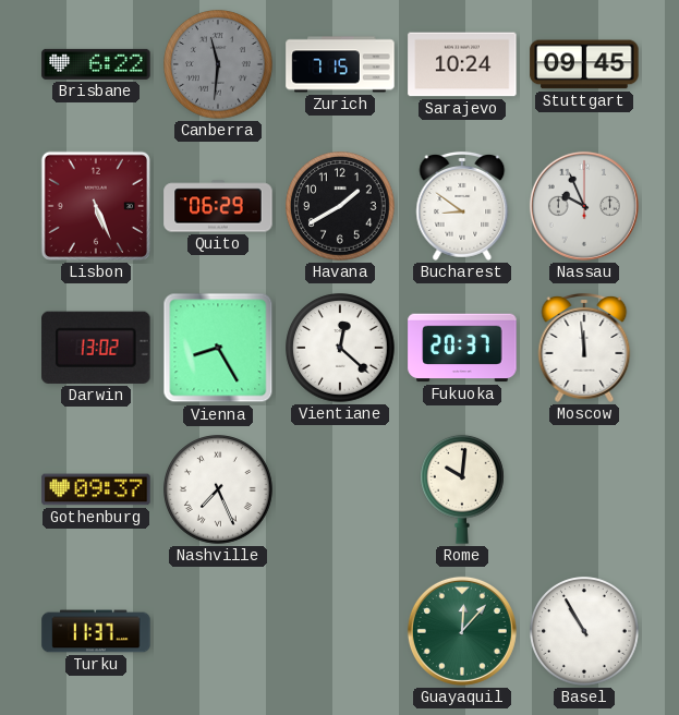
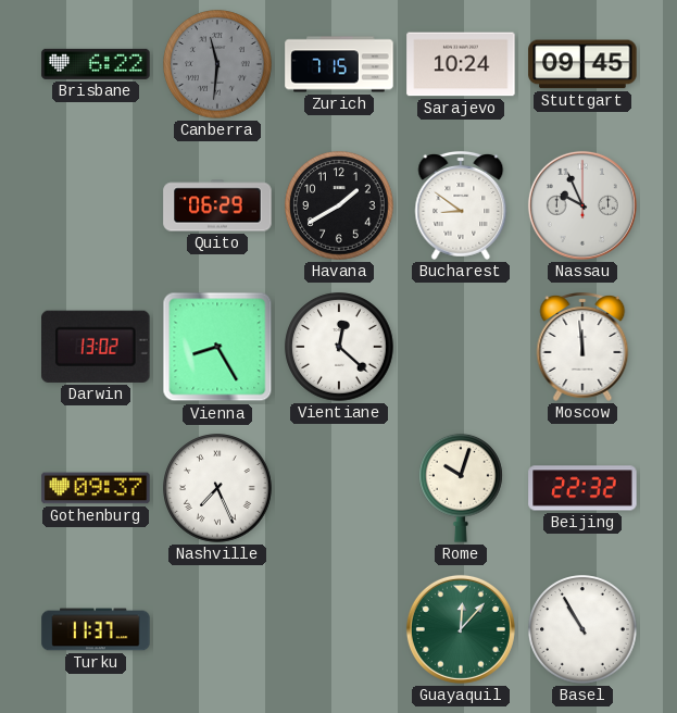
Lisbon: 5:26 -> none
Fukuoka: 20:37 -> none
Rome: 10:01 -> 10:03
Beijing: none -> 22:32
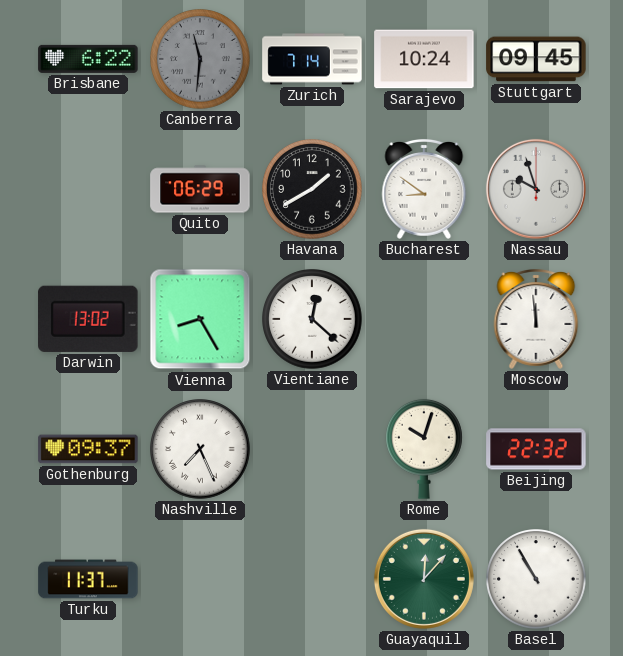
Zurich: 7:15 -> 7:14
Nassau: 9:56 -> 9:57
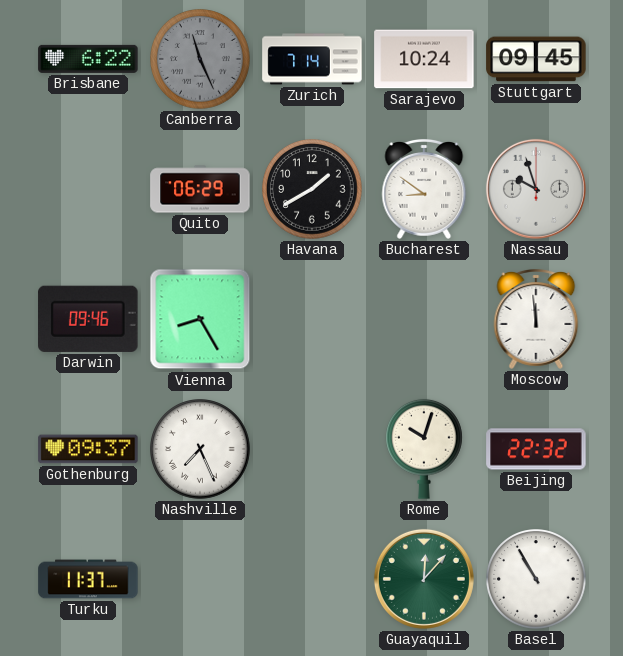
Canberra: 11:31 -> 11:26
Darwin: 13:02 -> 09:46
Vientiane: 12:22 -> none
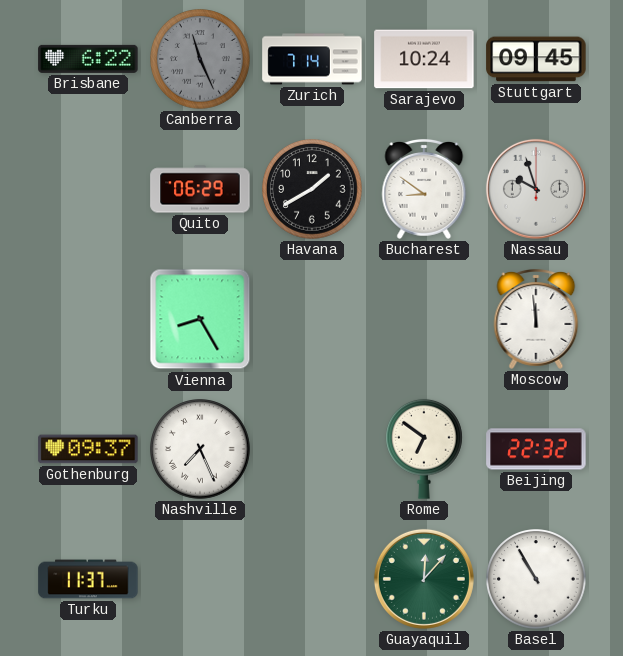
Darwin: 09:46 -> none
Rome: 10:03 -> 6:51
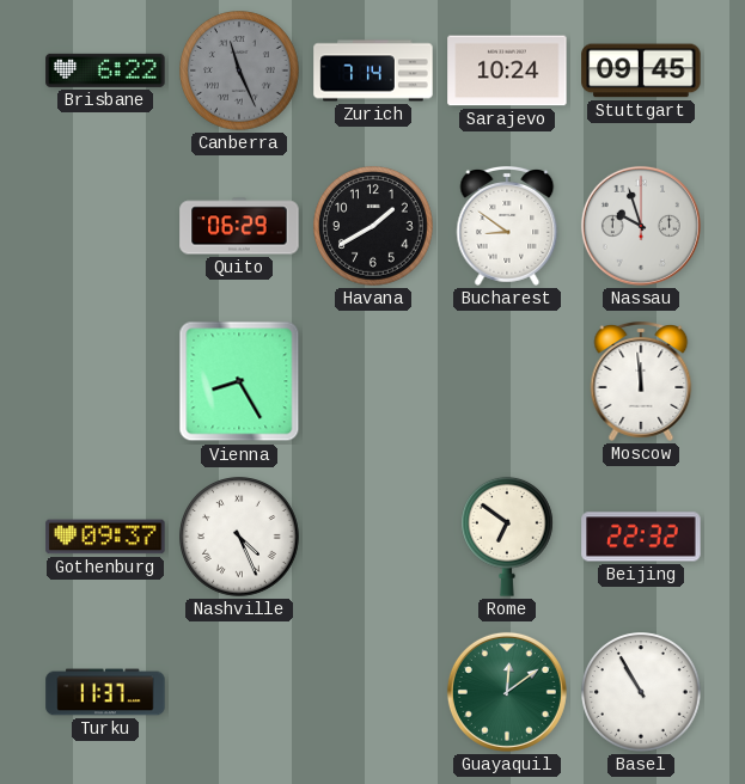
Nashville: 7:26 -> 4:26
Guayaquil: 12:07 -> 12:09
